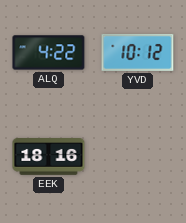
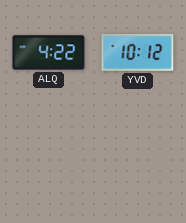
EEK: 18:16 -> none
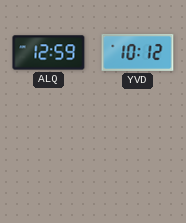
ALQ: 4:22 -> 12:59
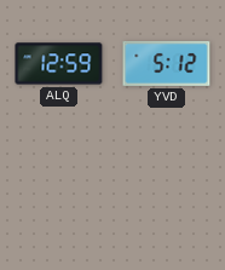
YVD: 10:12 -> 5:12
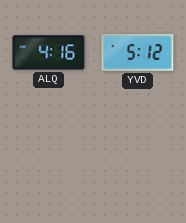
ALQ: 12:59 -> 4:16
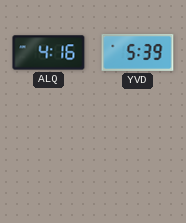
YVD: 5:12 -> 5:39
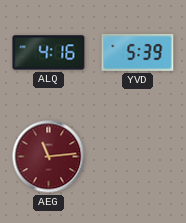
AEG: none -> 11:14
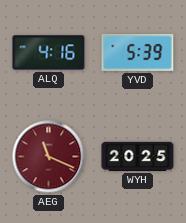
AEG: 11:14 -> 11:19
WYH: none -> 20:25
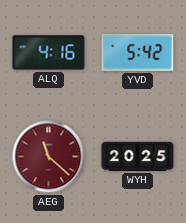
YVD: 5:39 -> 5:42
AEG: 11:19 -> 11:22
